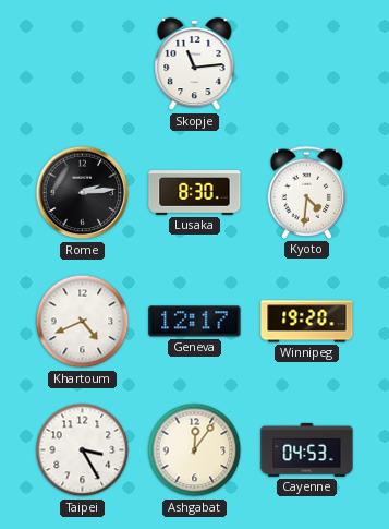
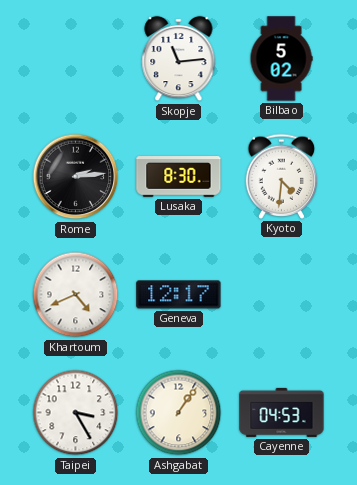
Bilbao: none -> 5:02
Winnipeg: 19:20 -> none
Ashgabat: 12:06 -> 1:06
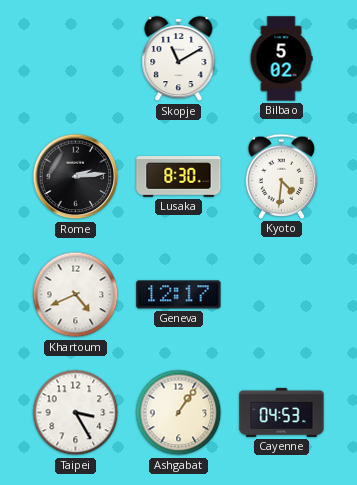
Skopje: 11:14 -> 11:10
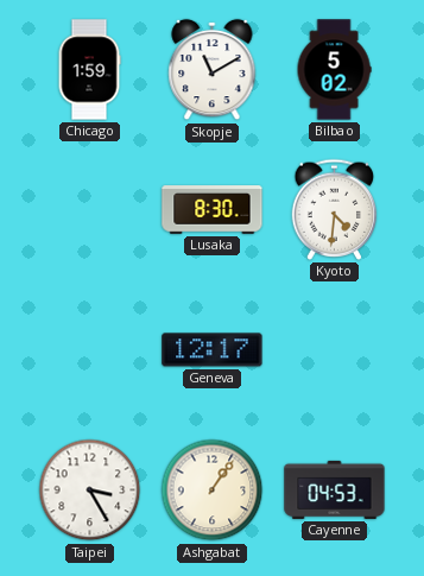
Chicago: none -> 1:59
Rome: 2:14 -> none
Khartoum: 4:41 -> none
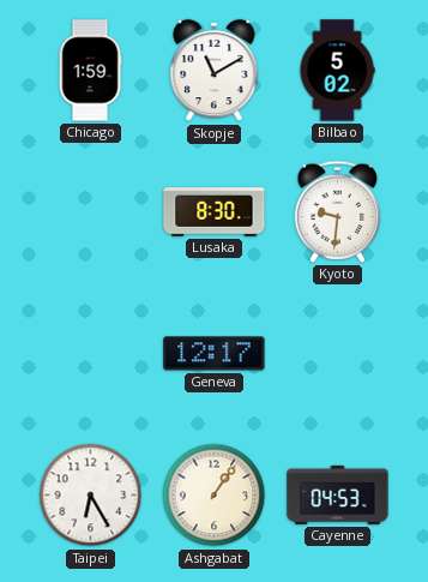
Kyoto: 4:31 -> 9:31
Taipei: 3:25 -> 6:25
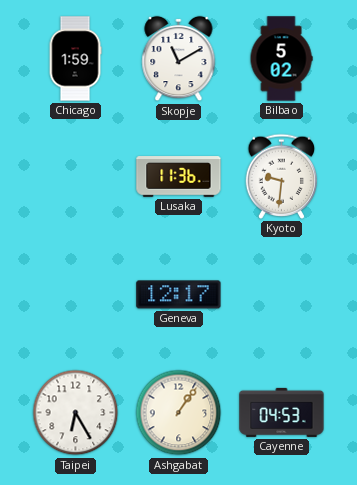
Lusaka: 8:30 -> 11:36
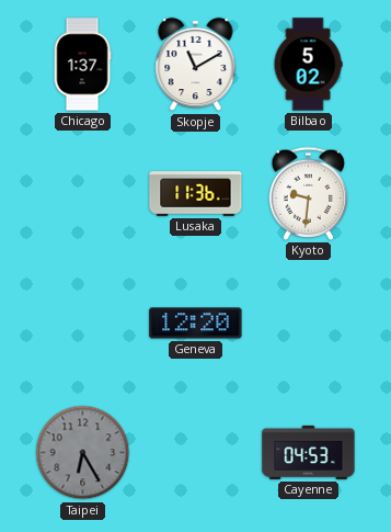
Chicago: 1:59 -> 1:37
Geneva: 12:17 -> 12:20
Taipei dial: white -> grey
Ashgabat: 1:06 -> none
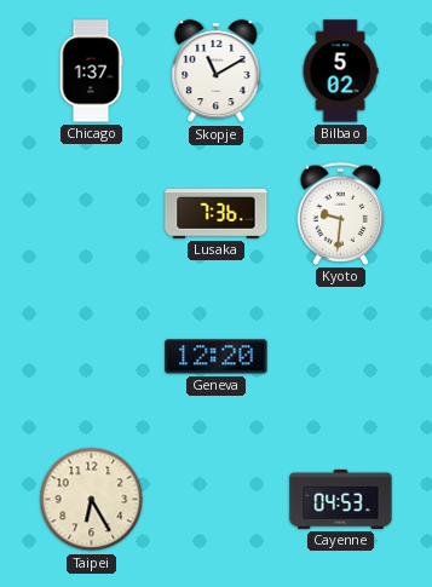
Lusaka: 11:36 -> 7:36
Taipei dial: grey -> cream
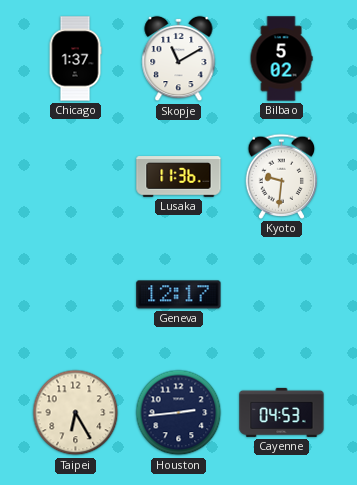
Lusaka: 7:36 -> 11:36
Geneva: 12:20 -> 12:17
Houston: none -> 2:44
